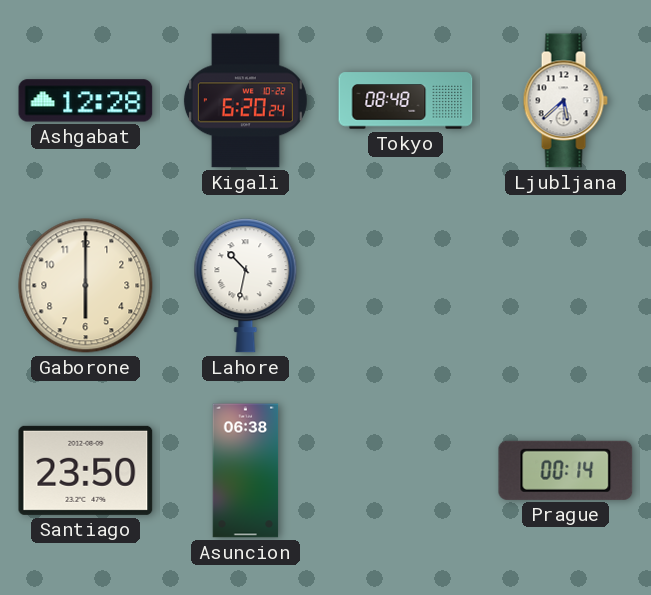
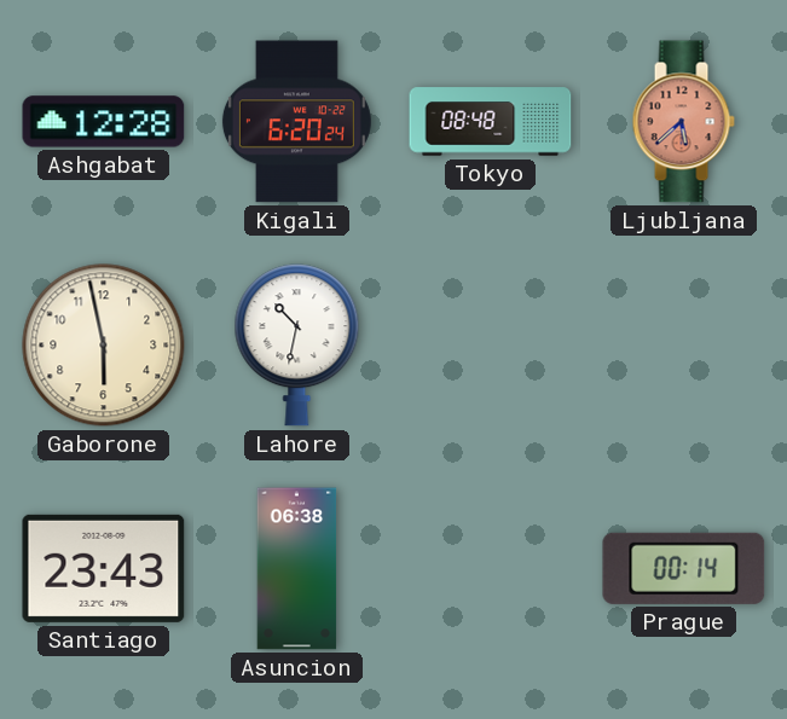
Ljubljana dial: white -> salmon
Gaborone: 6:00 -> 5:58
Santiago: 23:50 -> 23:43
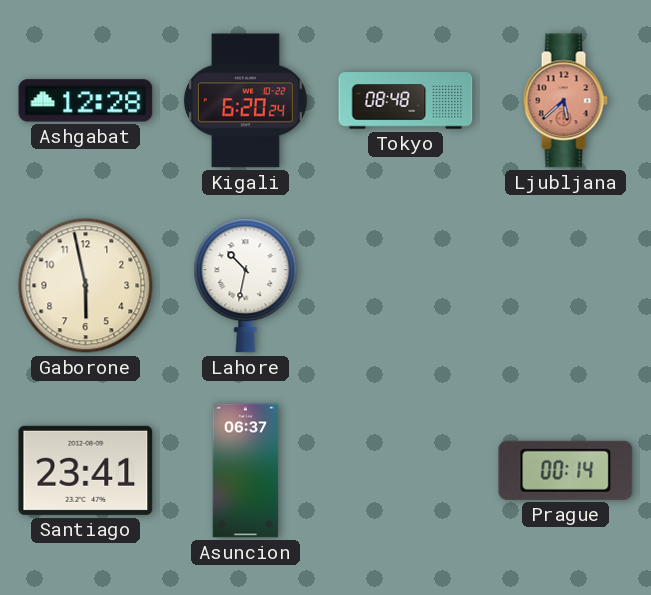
Santiago: 23:43 -> 23:41
Asuncion: 06:38 -> 06:37
